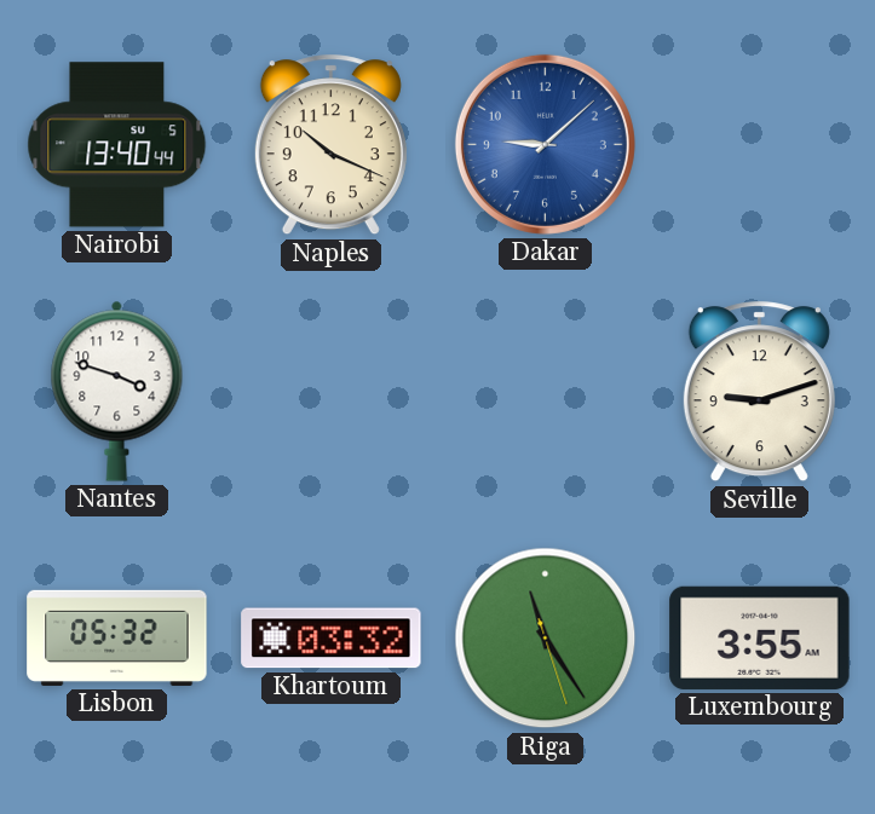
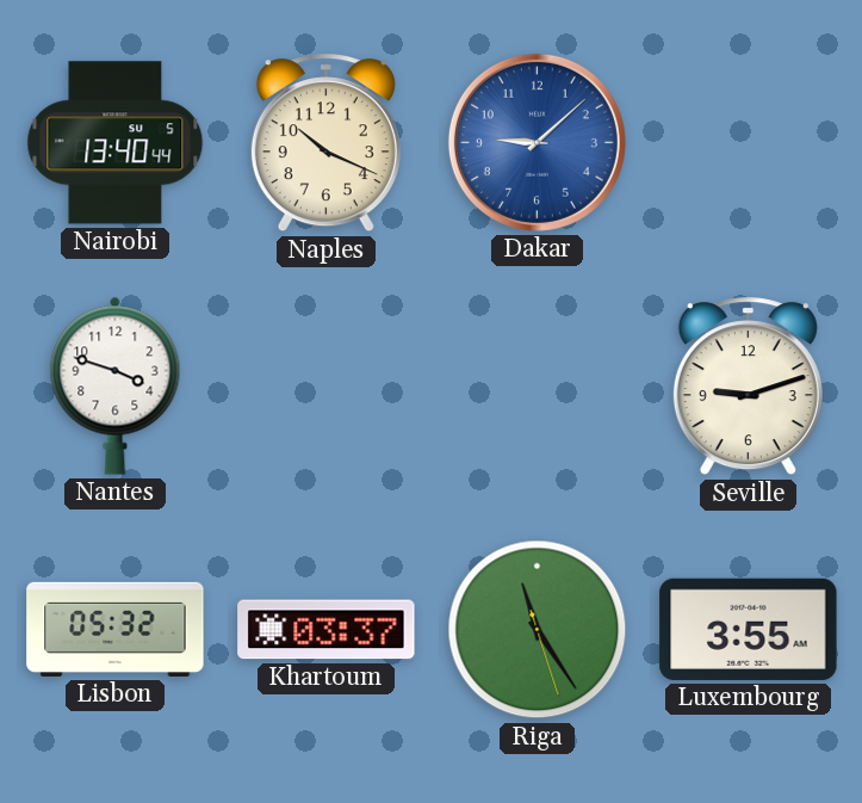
Khartoum: 03:32 -> 03:37
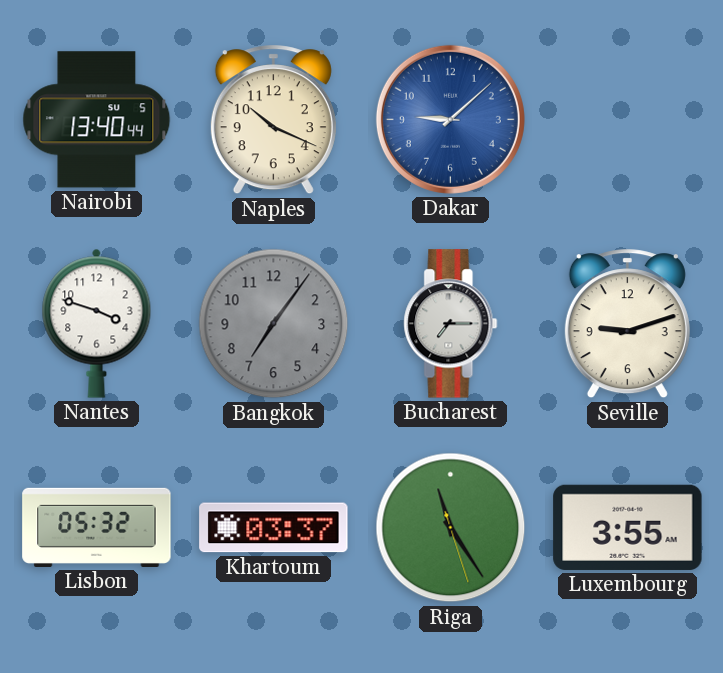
Bangkok: none -> 7:06
Bucharest: none -> 7:15
